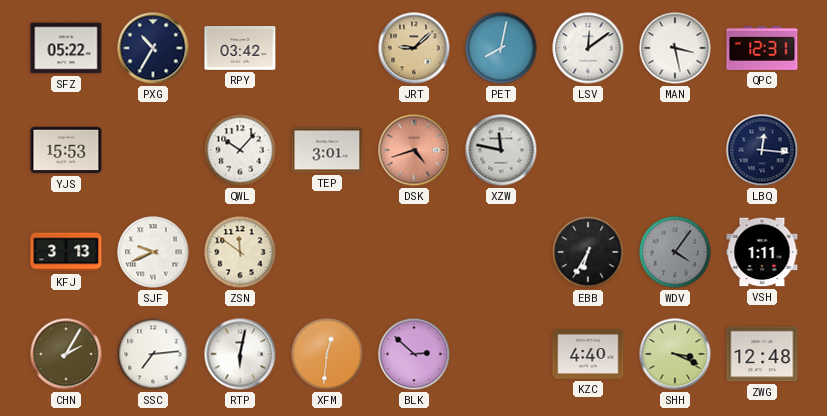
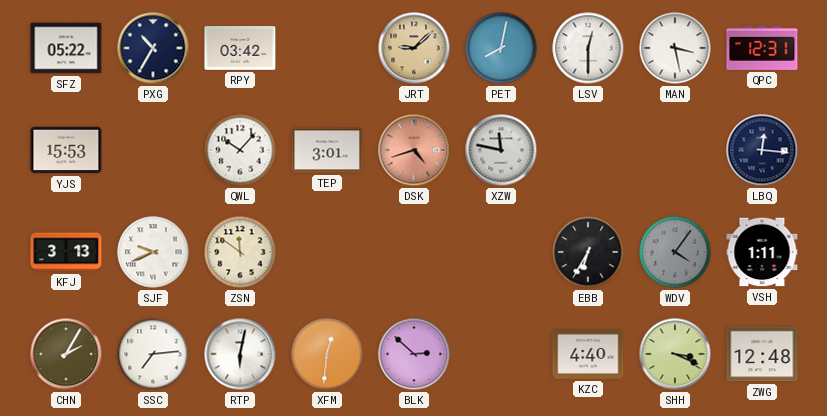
LSV: 12:09 -> 12:30
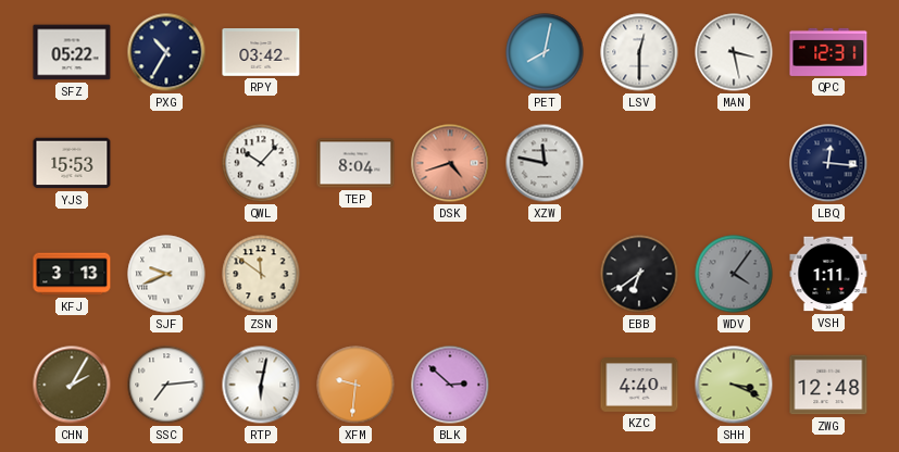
JRT: 9:08 -> none
TEP: 3:01 -> 8:04
EBB: 6:35 -> 6:39
XFM: 12:31 -> 9:31
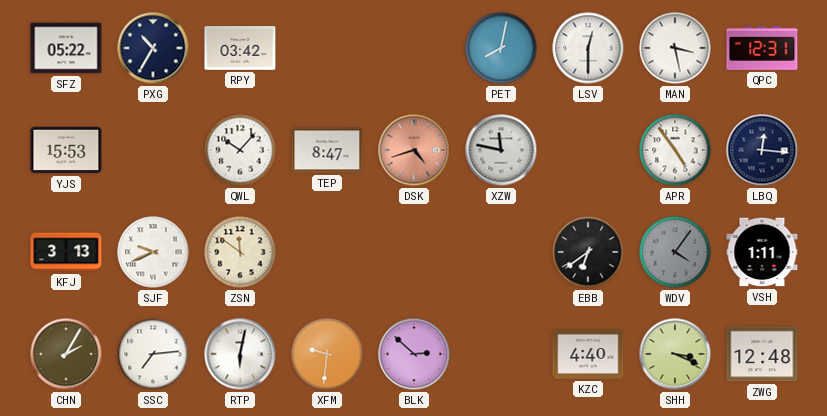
TEP: 8:04 -> 8:47
APR: none -> 4:54
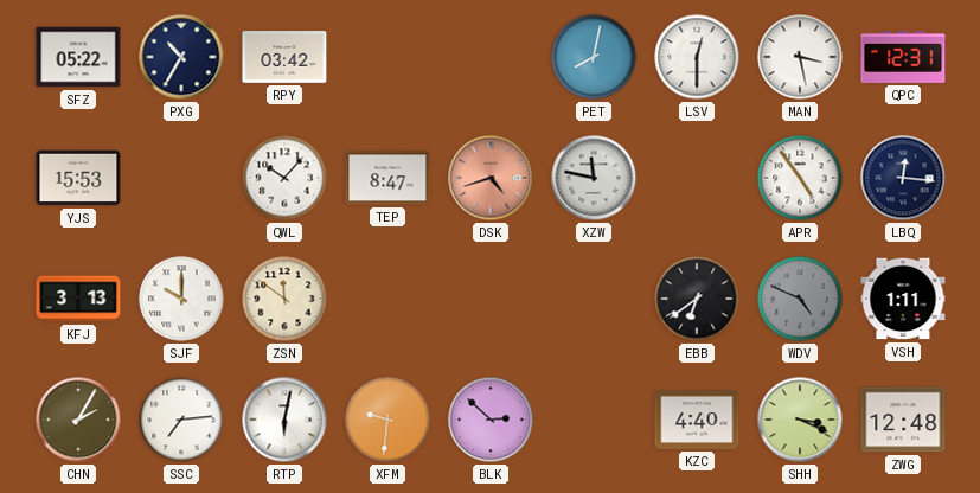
SJF: 9:41 -> 10:00
WDV: 4:06 -> 4:49
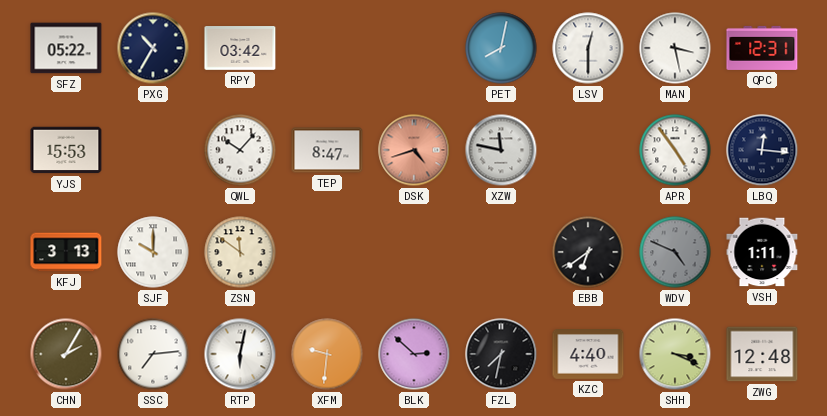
FZL: none -> 7:32
